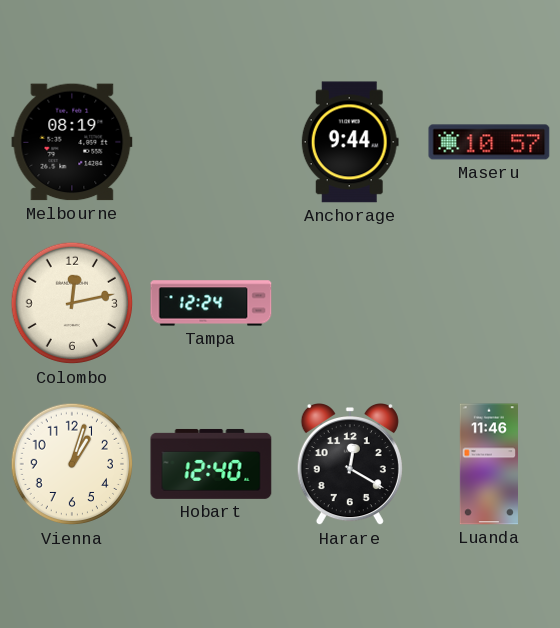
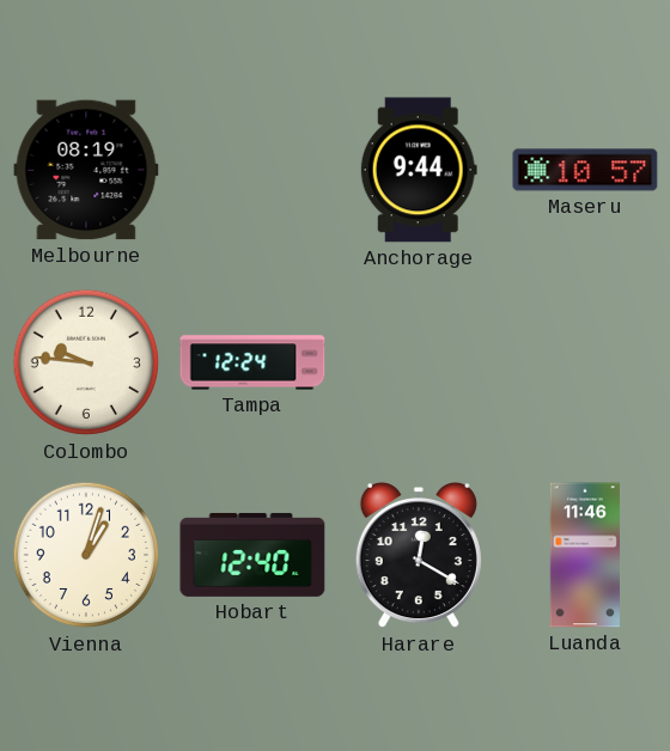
Colombo: 12:13 -> 9:46
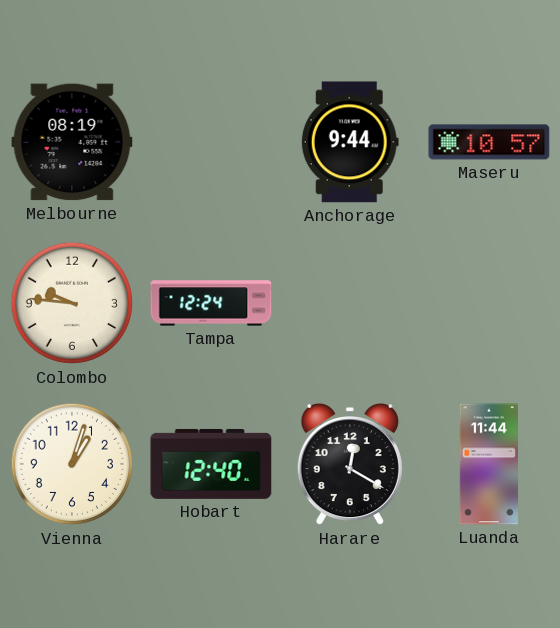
Luanda: 11:46 -> 11:44
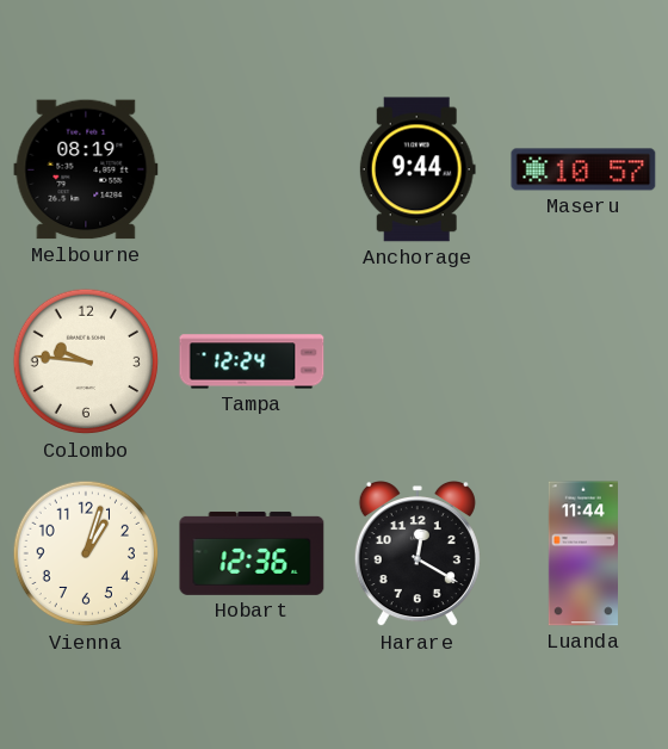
Hobart: 12:40 -> 12:36
